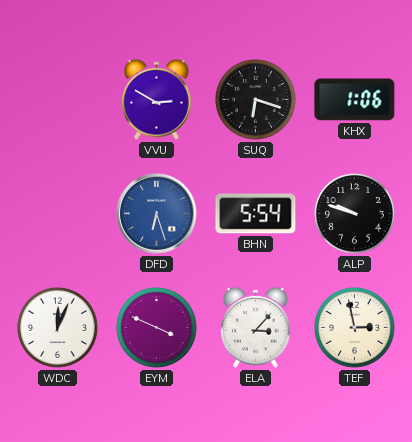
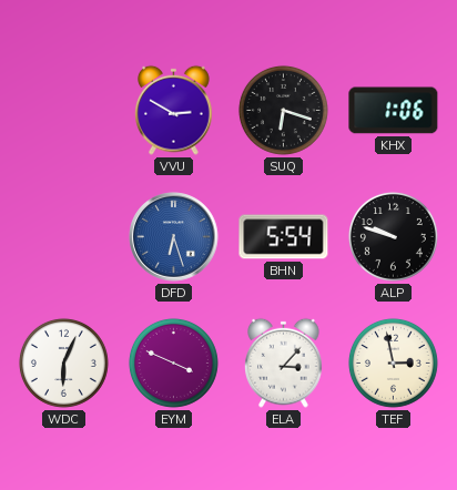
WDC: 12:04 -> 6:04
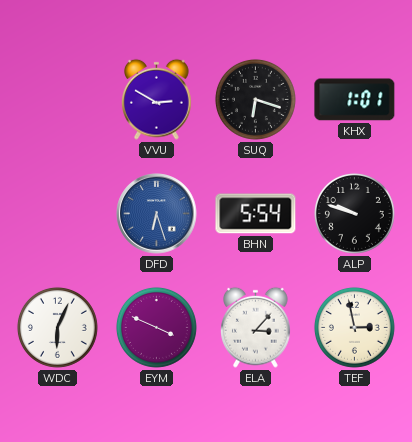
KHX: 1:06 -> 1:01
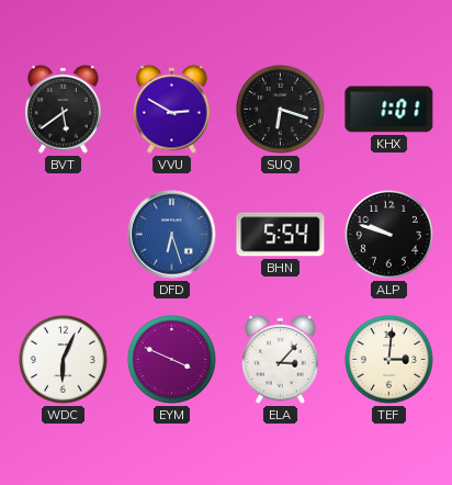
BVT: none -> 5:39
TEF: 2:58 -> 3:01
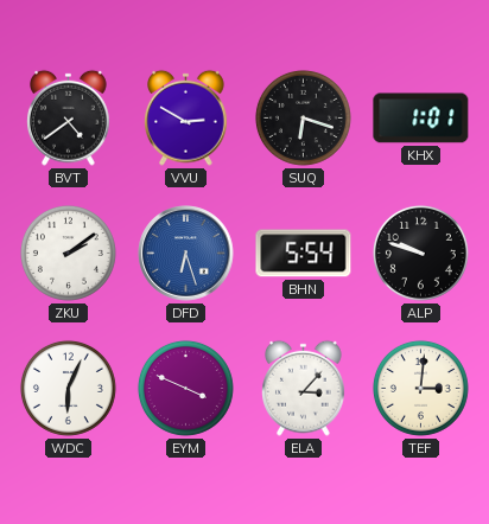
BVT: 5:39 -> 4:39
ZKU: none -> 2:09
